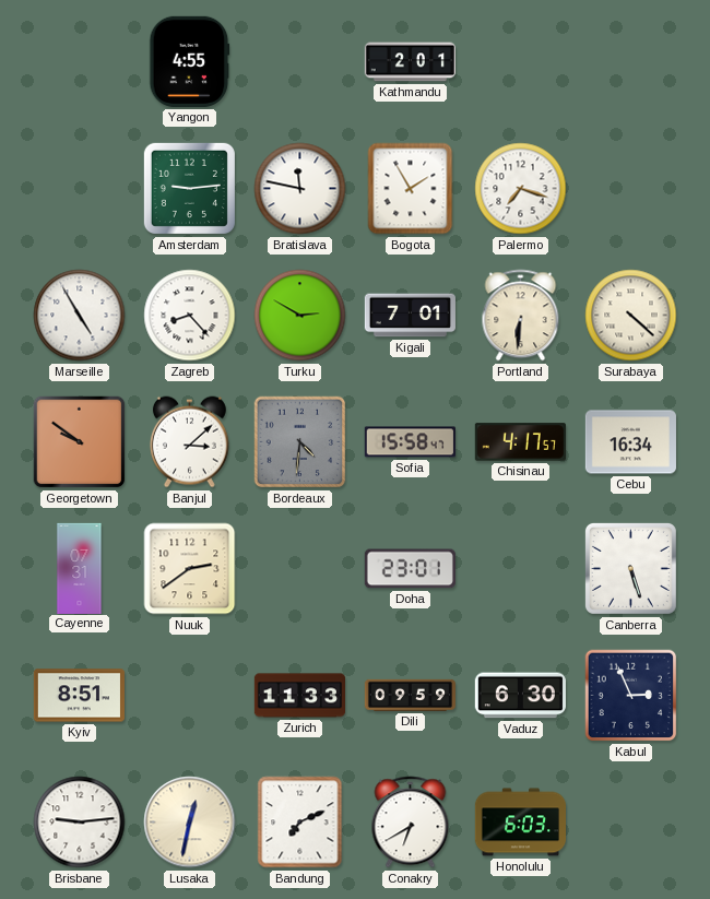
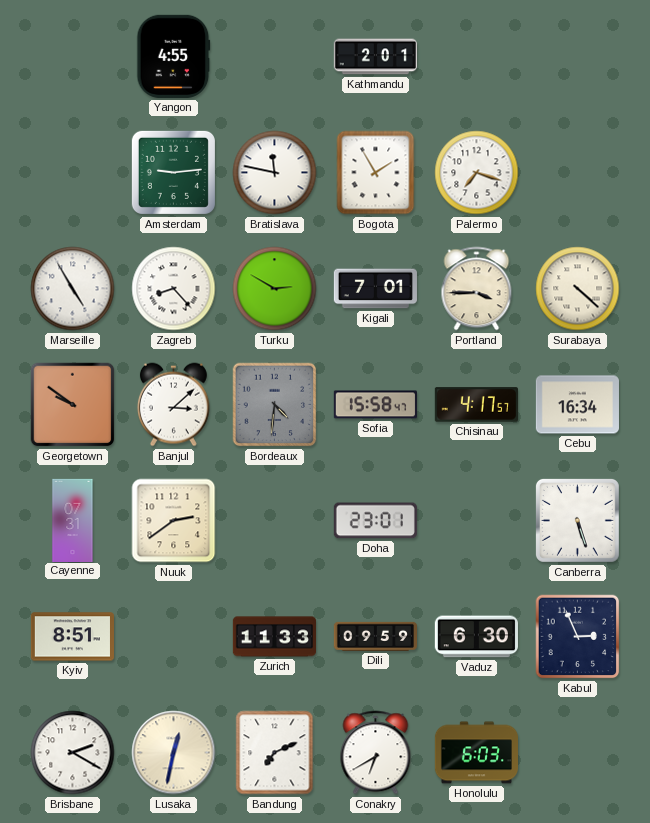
Portland: 6:31 -> 3:45
Brisbane: 9:14 -> 2:20
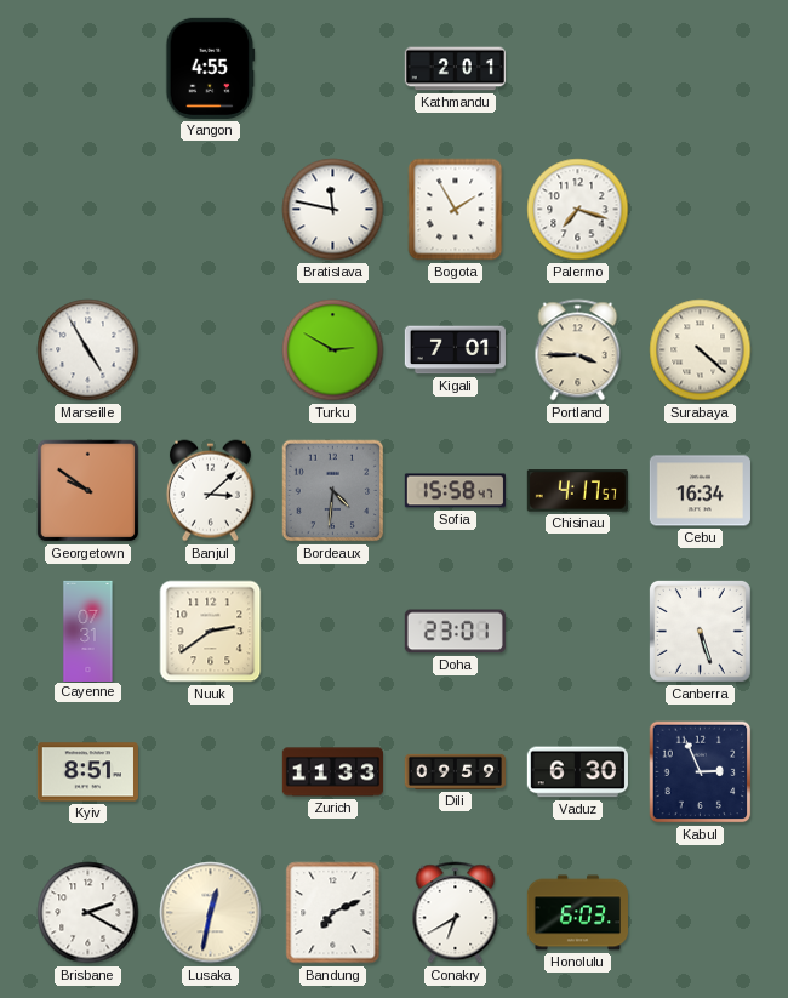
Amsterdam: 9:14 -> none
Zagreb: 8:23 -> none
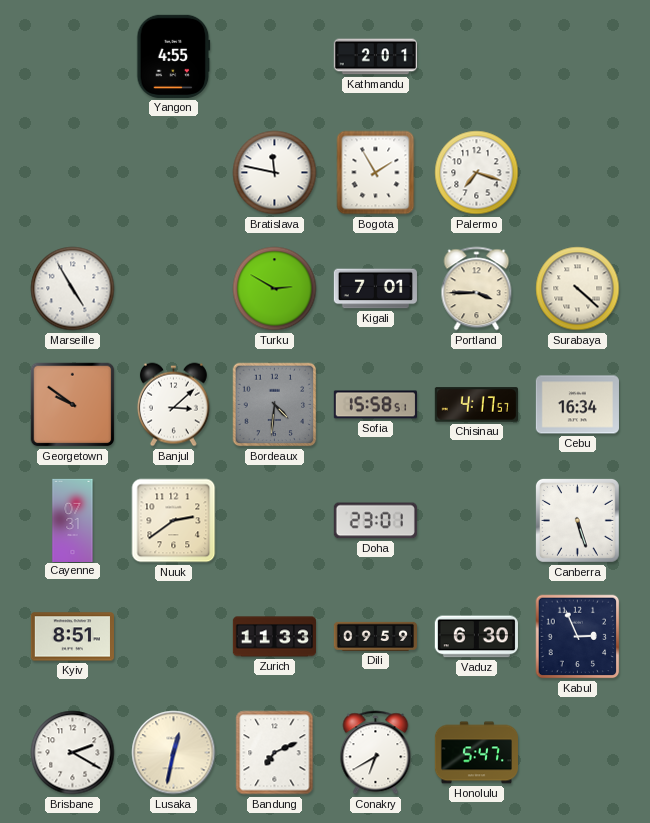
Sofia: 15:58:47 -> 15:58:51
Honolulu: 6:03 -> 5:47
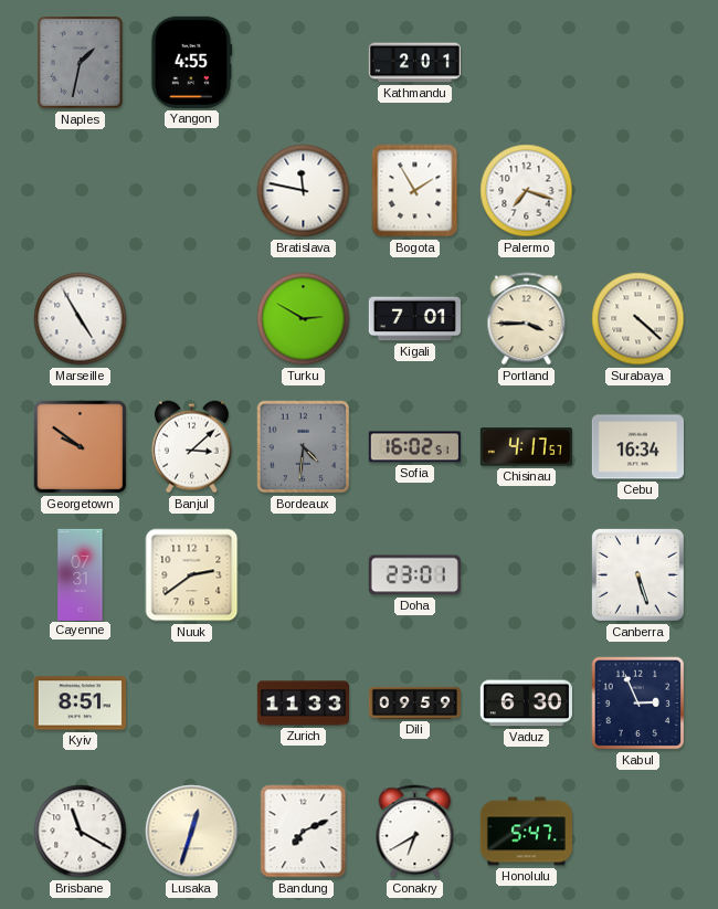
Naples: none -> 1:32
Sofia: 15:58 -> 16:02
Brisbane: 2:20 -> 11:20
Lusaka: 12:32 -> 12:33
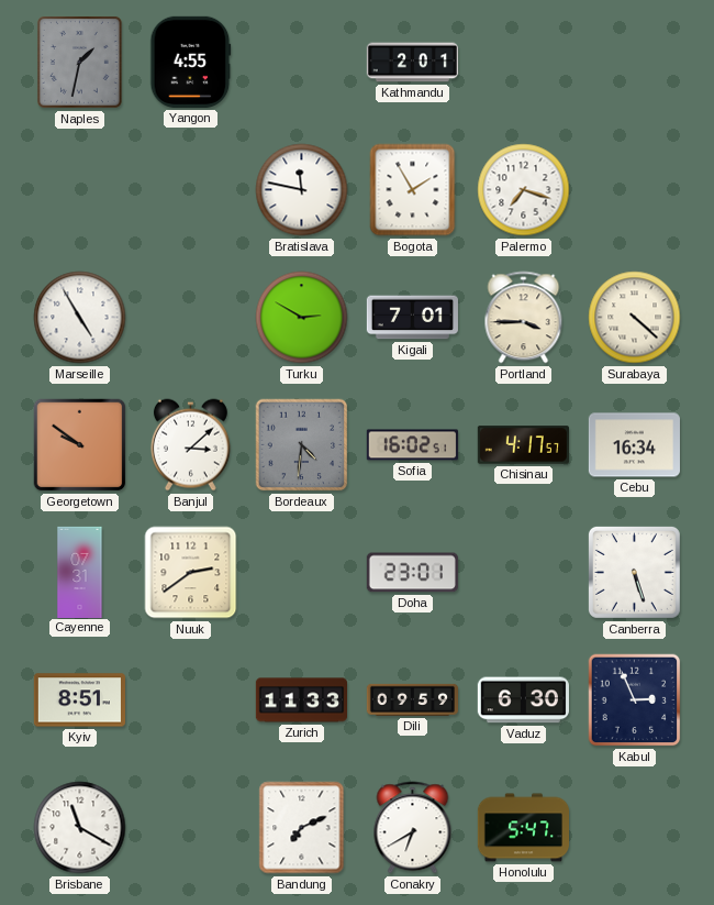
Lusaka: 12:33 -> none
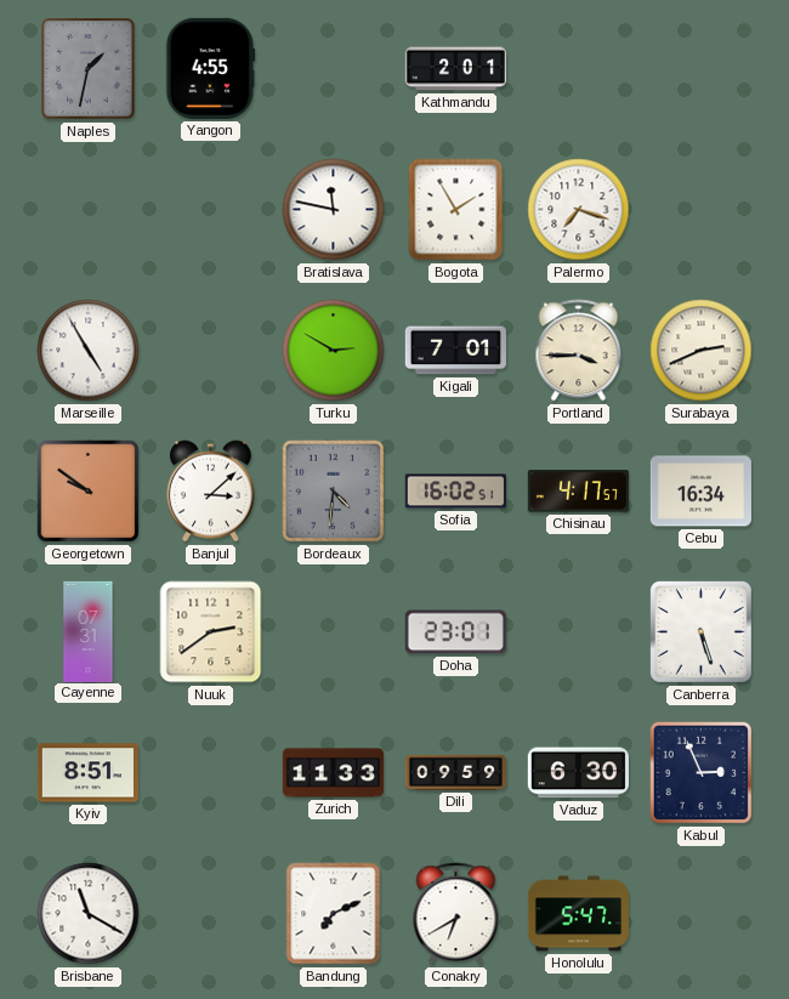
Surabaya: 4:22 -> 2:41
